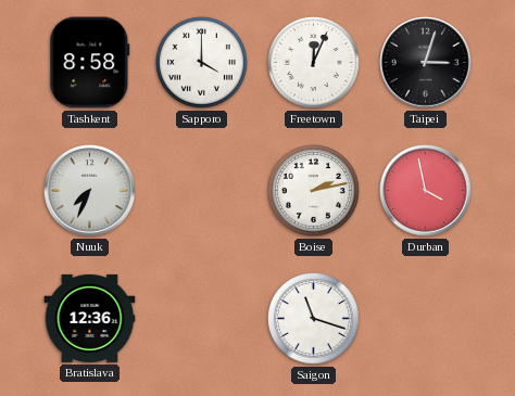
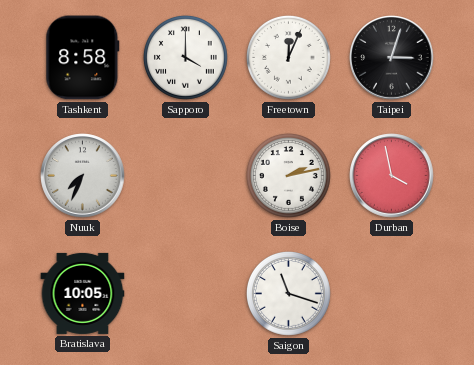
Bratislava: 12:36 -> 10:05
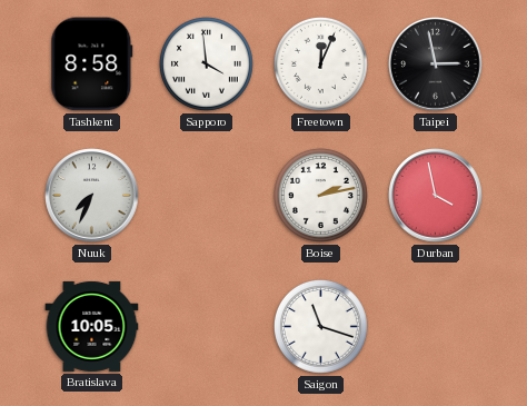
Sapporo: 4:00 -> 3:59
Taipei: 3:03 -> 2:58
